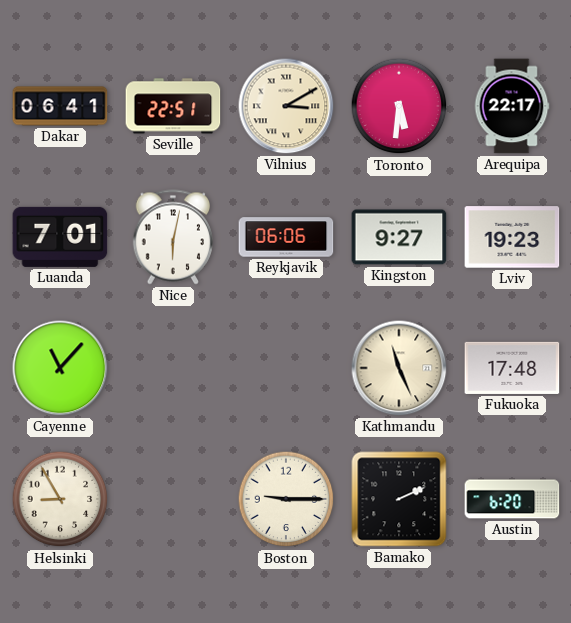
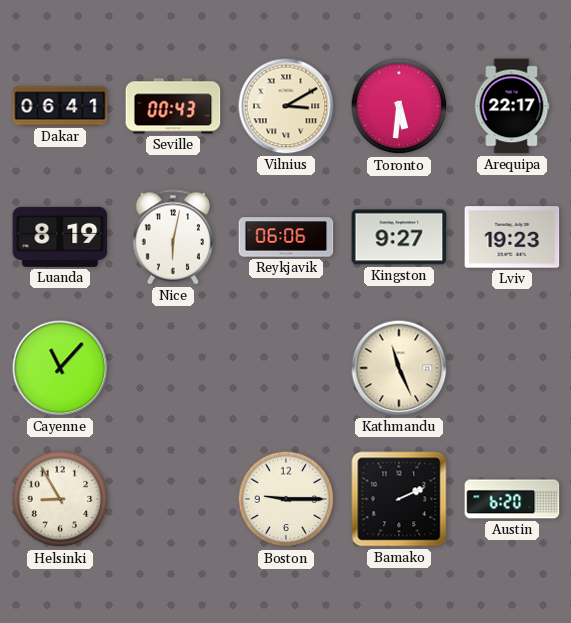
Seville: 22:51 -> 00:43
Luanda: 7:01 -> 8:19
Fukuoka: 17:48 -> none
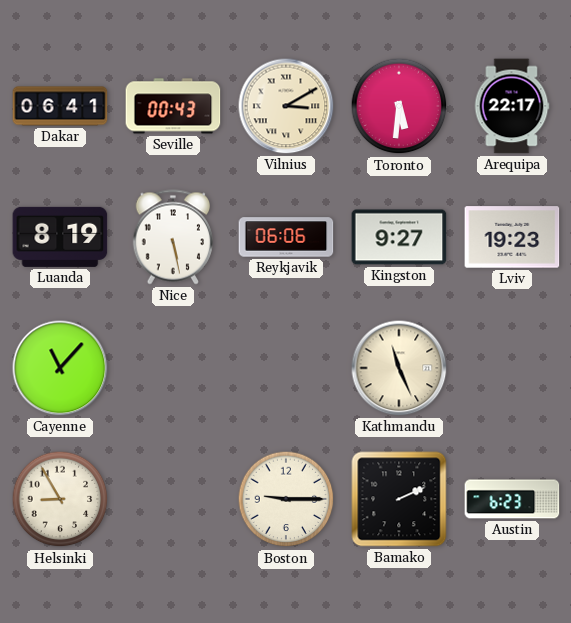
Nice: 6:02 -> 5:28
Austin: 6:20 -> 6:23
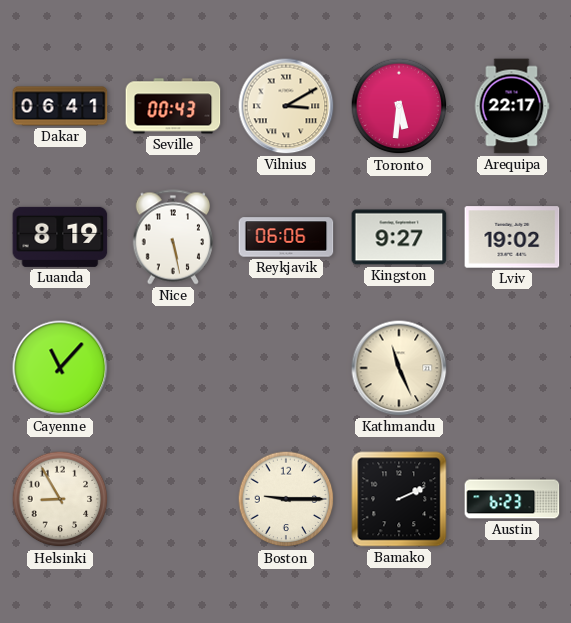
Lviv: 19:23 -> 19:02
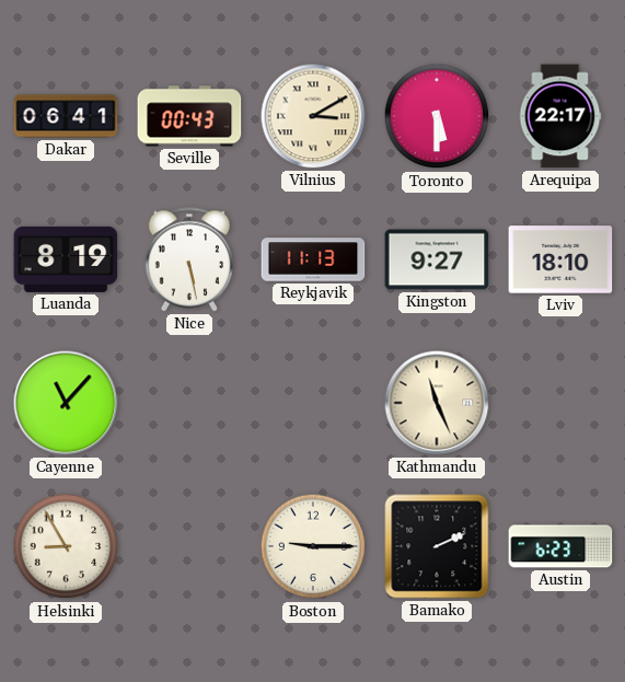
Toronto: 5:31 -> 5:30
Reykjavik: 06:06 -> 11:13
Lviv: 19:02 -> 18:10
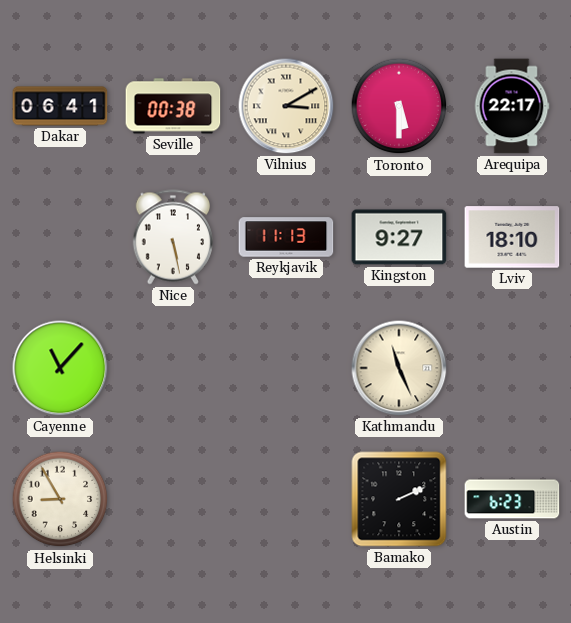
Seville: 00:43 -> 00:38
Luanda: 8:19 -> none
Boston: 9:15 -> none
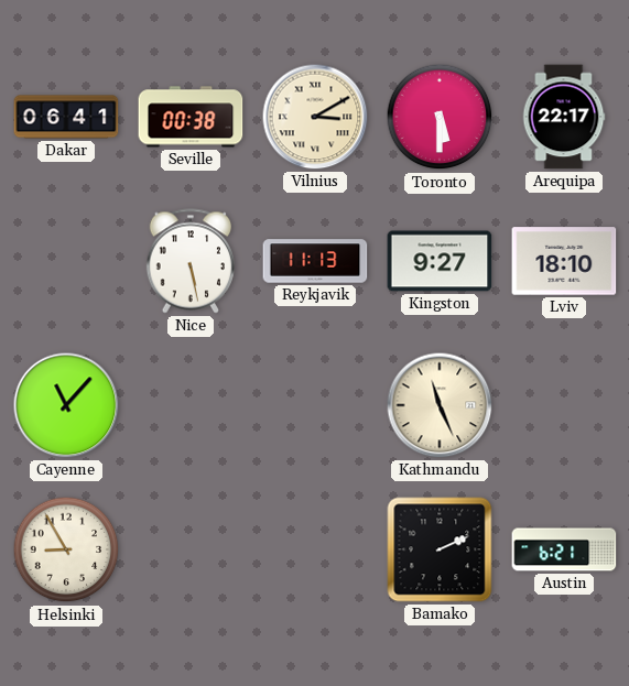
Austin: 6:23 -> 6:21
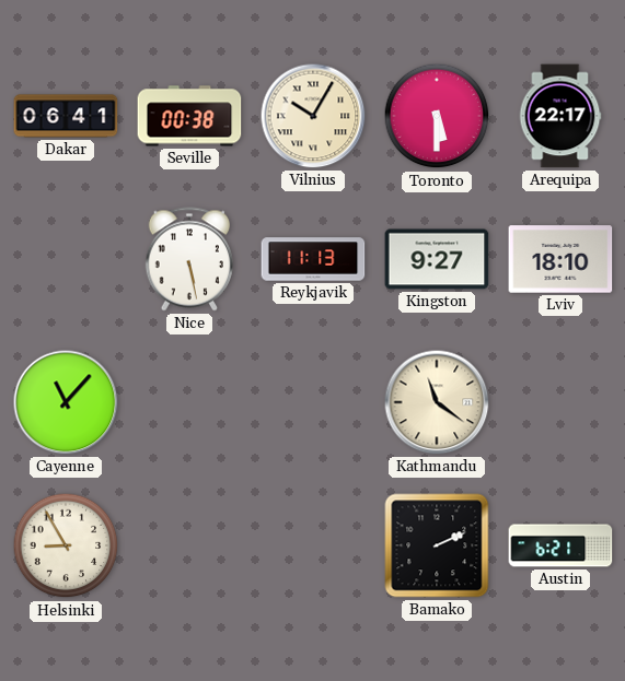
Vilnius: 3:10 -> 10:05
Kathmandu: 11:26 -> 11:21
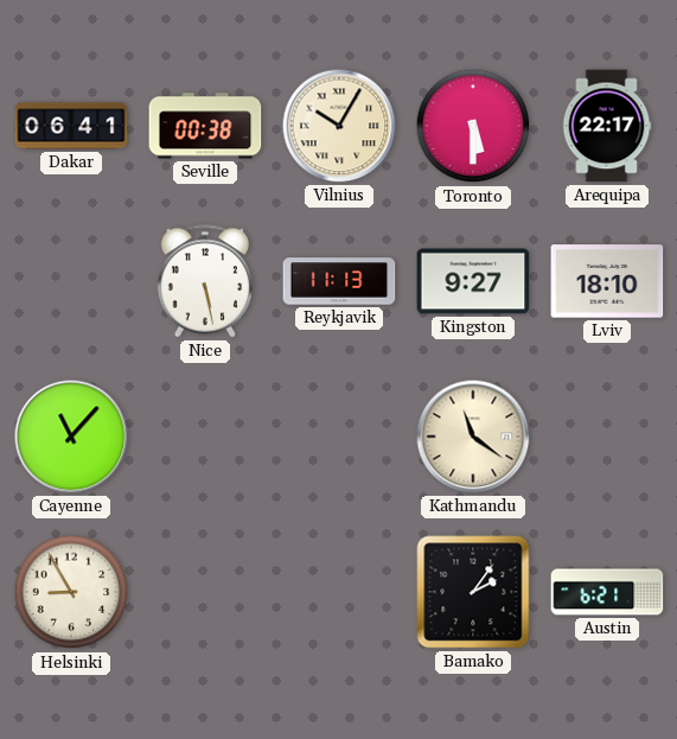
Bamako: 2:11 -> 2:06
